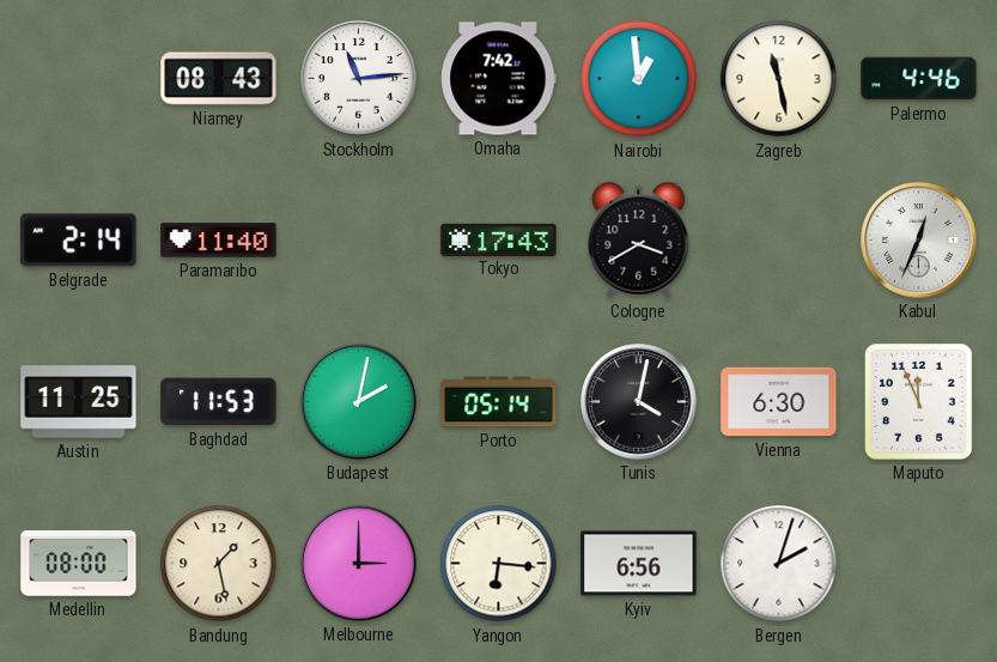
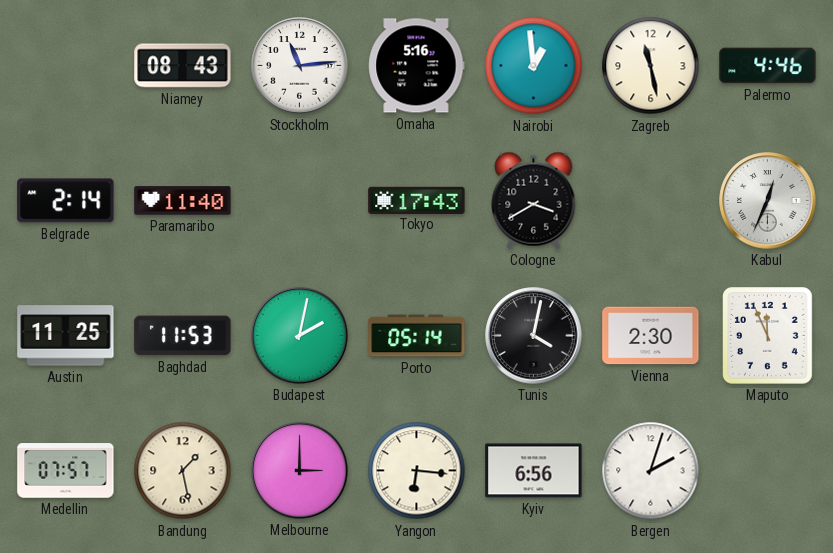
Omaha: 7:42 -> 5:16
Vienna: 6:30 -> 2:30
Medellin: 08:00 -> 07:57
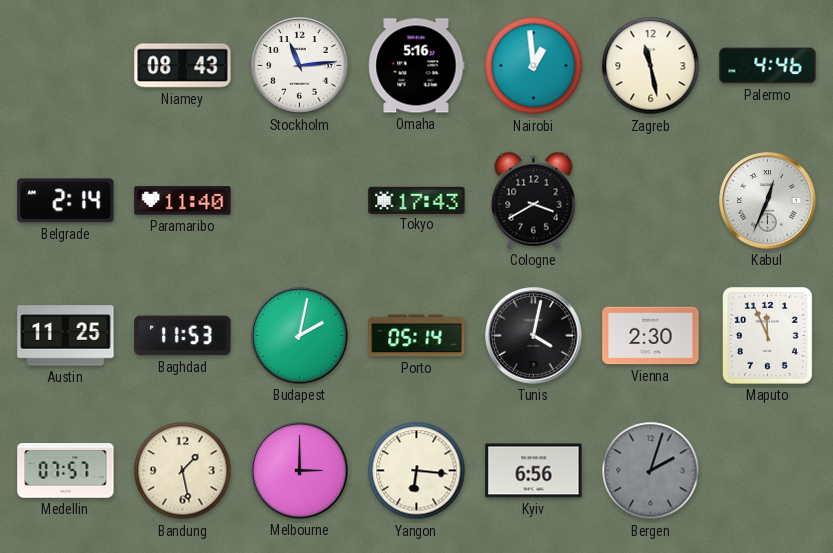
Bergen dial: white -> grey
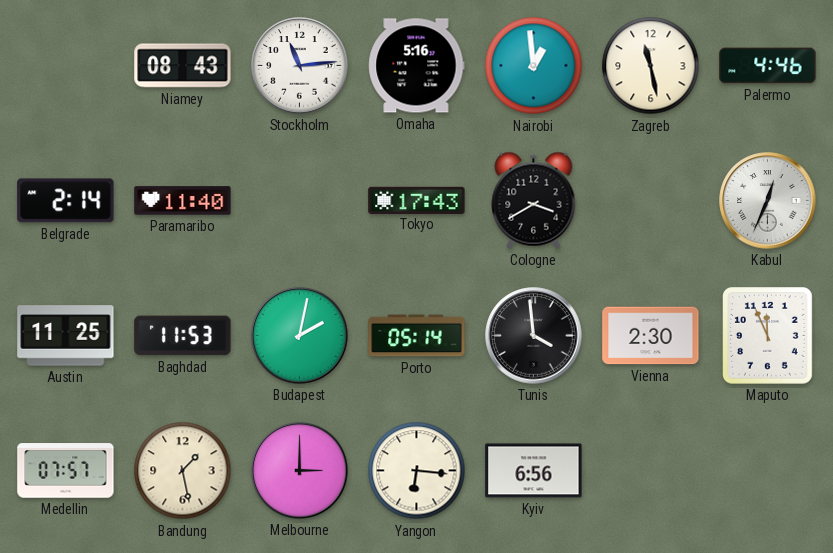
Tunis: 4:02 -> 3:59
Bergen: 2:03 -> none
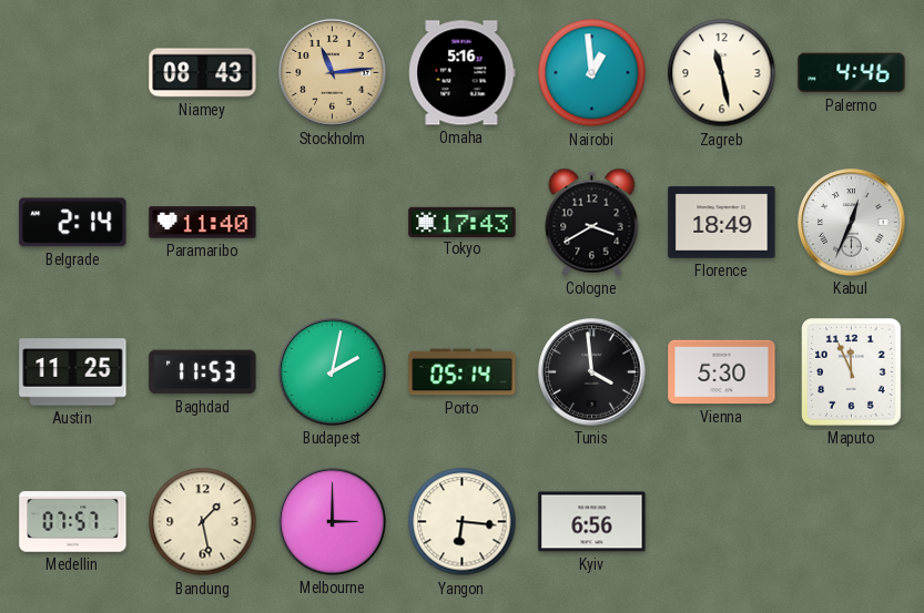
Stockholm dial: white -> champagne
Florence: none -> 18:49
Vienna: 2:30 -> 5:30
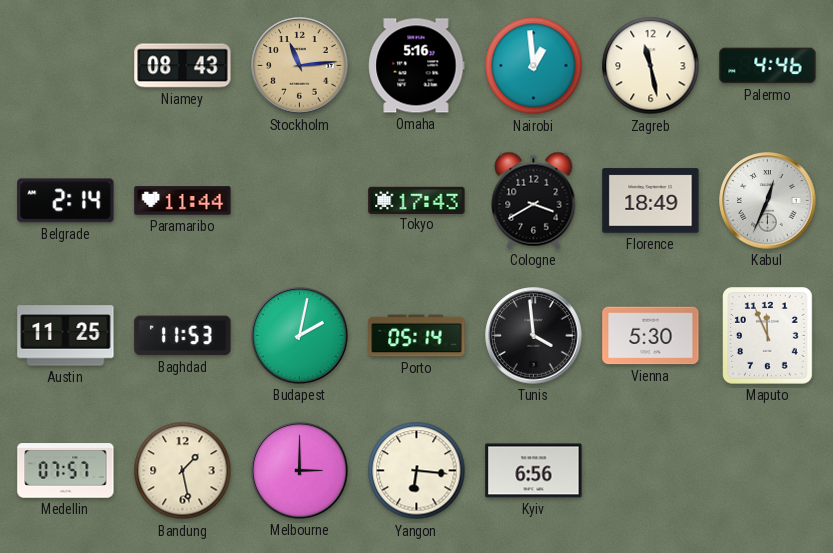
Paramaribo: 11:40 -> 11:44
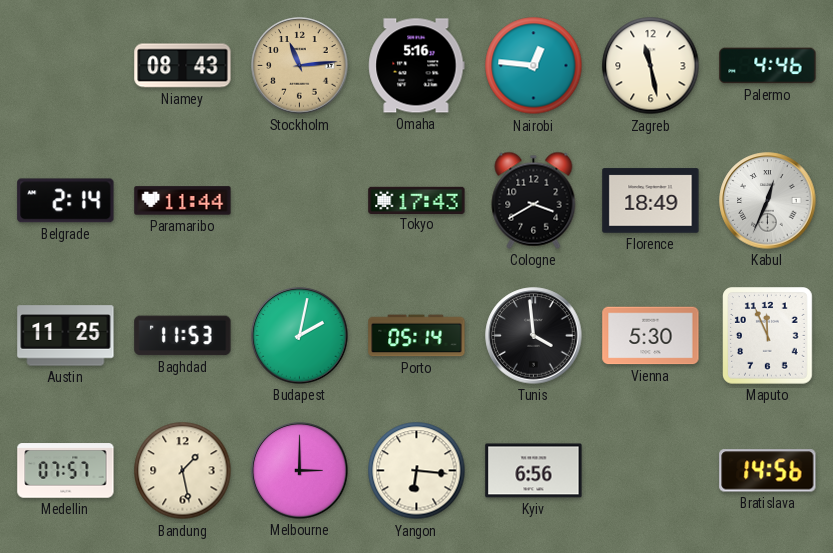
Nairobi: 12:59 -> 12:46
Bratislava: none -> 14:56
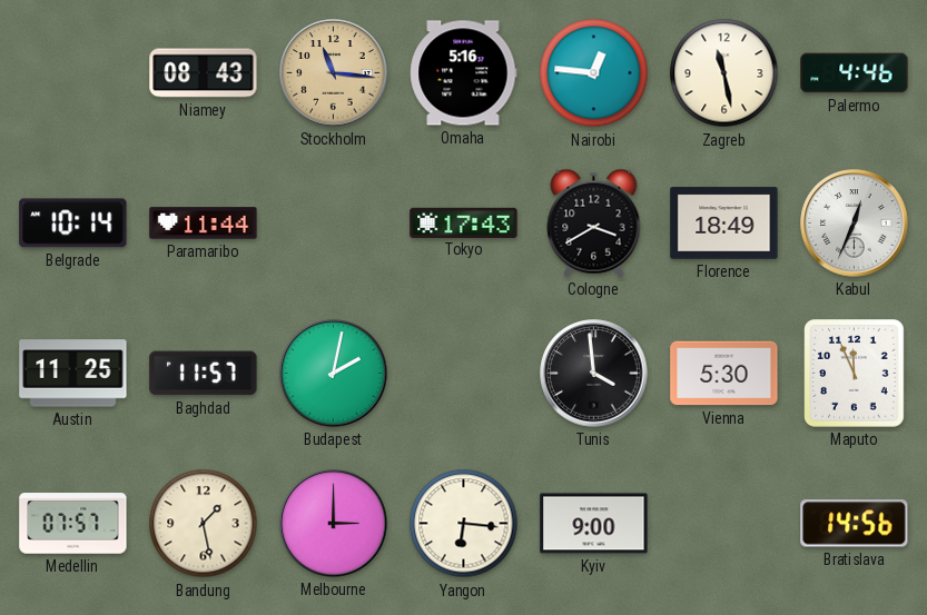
Stockholm: 11:14 -> 11:16
Belgrade: 2:14 -> 10:14
Baghdad: 11:53 -> 11:57
Porto: 05:14 -> none
Kyiv: 6:56 -> 9:00
